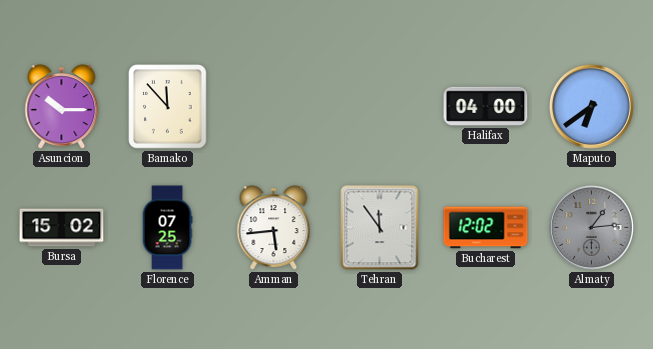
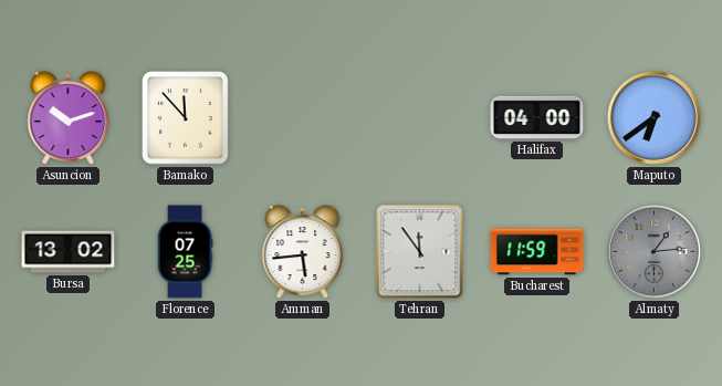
Asuncion: 10:15 -> 10:12
Bursa: 15:02 -> 13:02
Bucharest: 12:02 -> 11:59
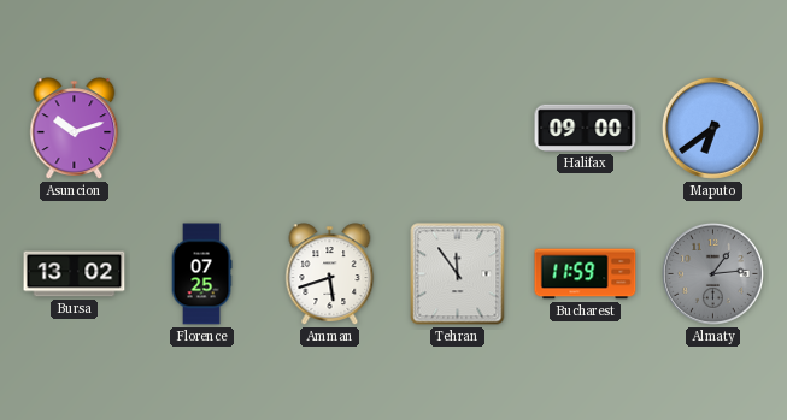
Bamako: 11:53 -> none
Halifax: 04:00 -> 09:00
Amman: 5:44 -> 5:42
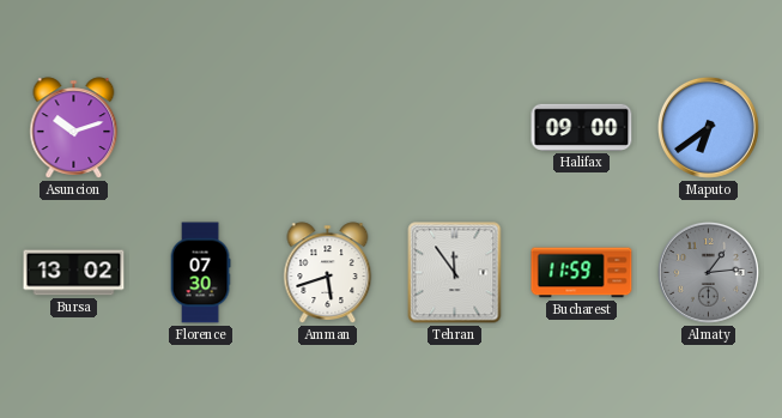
Florence: 07:25 -> 07:30
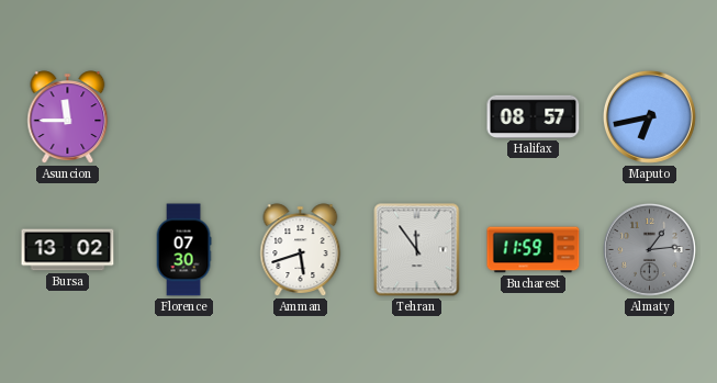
Asuncion: 10:12 -> 11:45
Halifax: 09:00 -> 08:57
Maputo: 6:39 -> 6:43
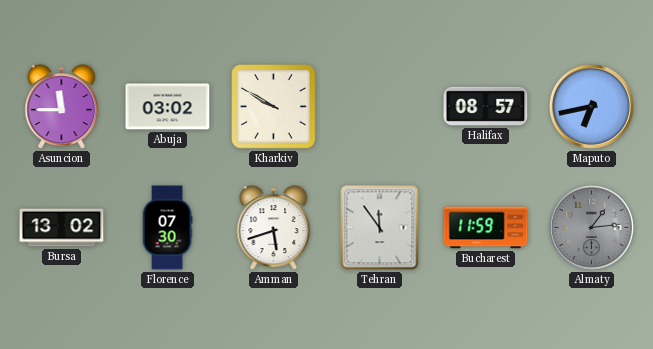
Abuja: none -> 03:02
Kharkiv: none -> 9:50
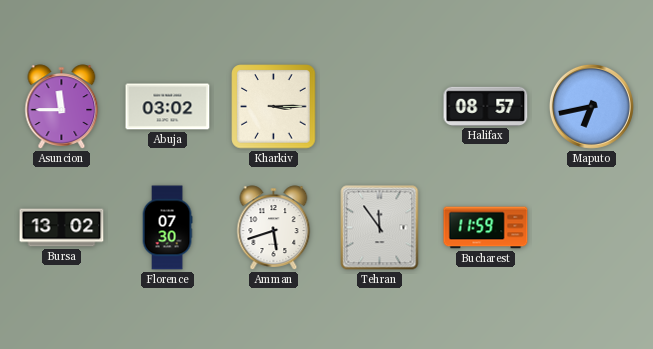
Kharkiv: 9:50 -> 3:15
Almaty: 1:14 -> none
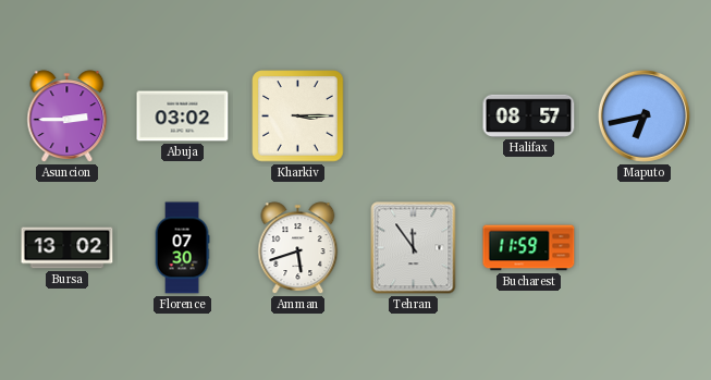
Asuncion: 11:45 -> 2:45
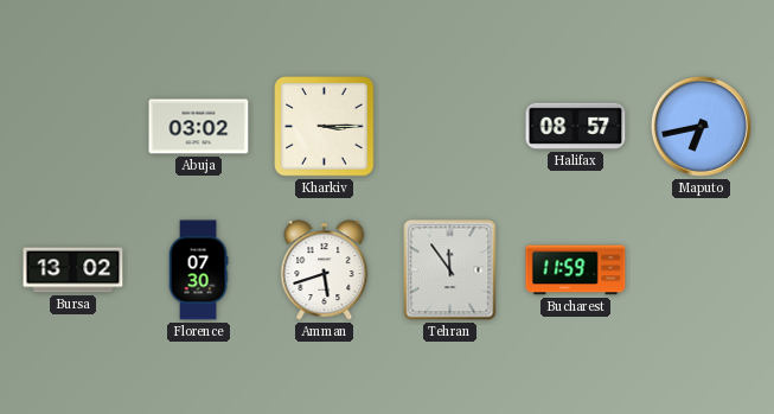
Asuncion: 2:45 -> none
